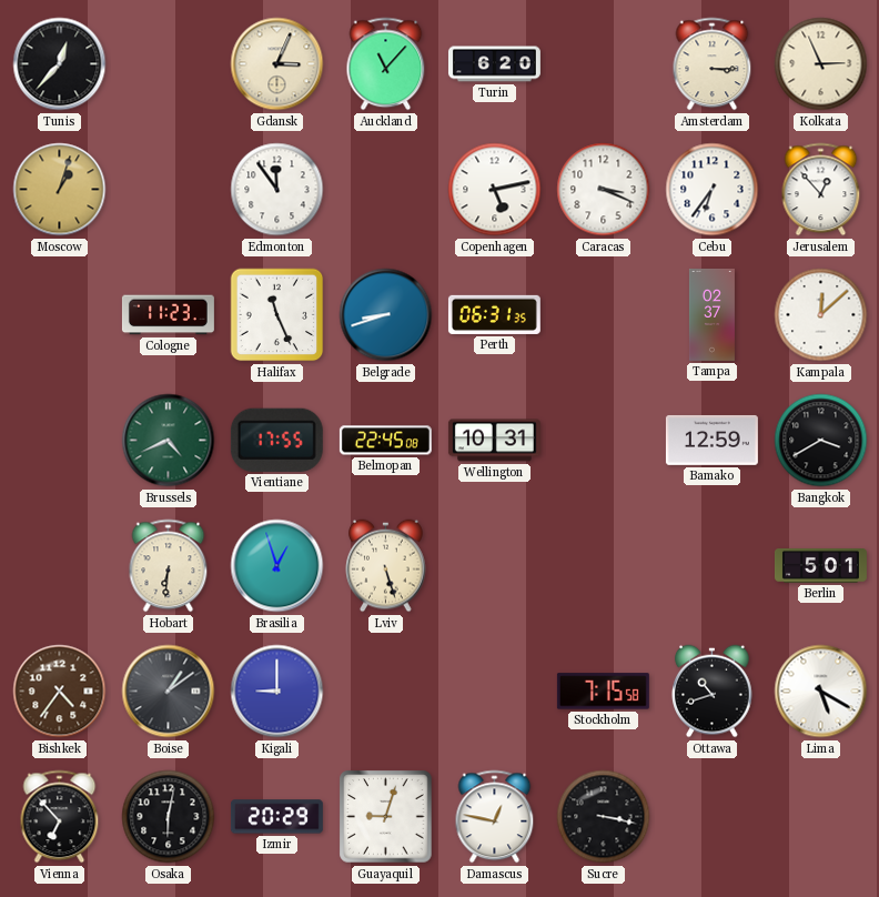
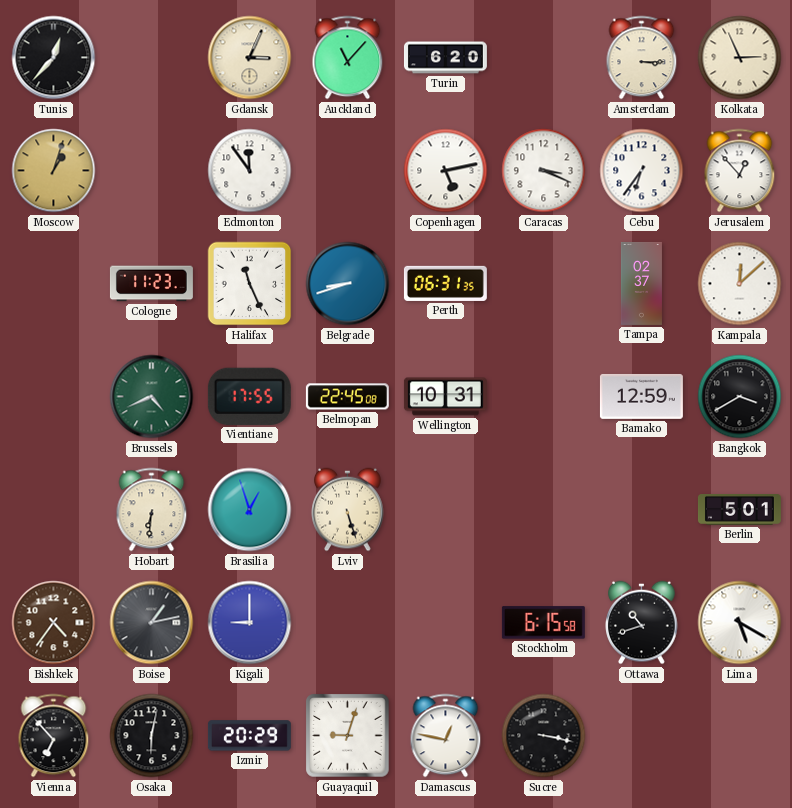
Boise: 1:09 -> 1:13
Stockholm: 7:15 -> 6:15
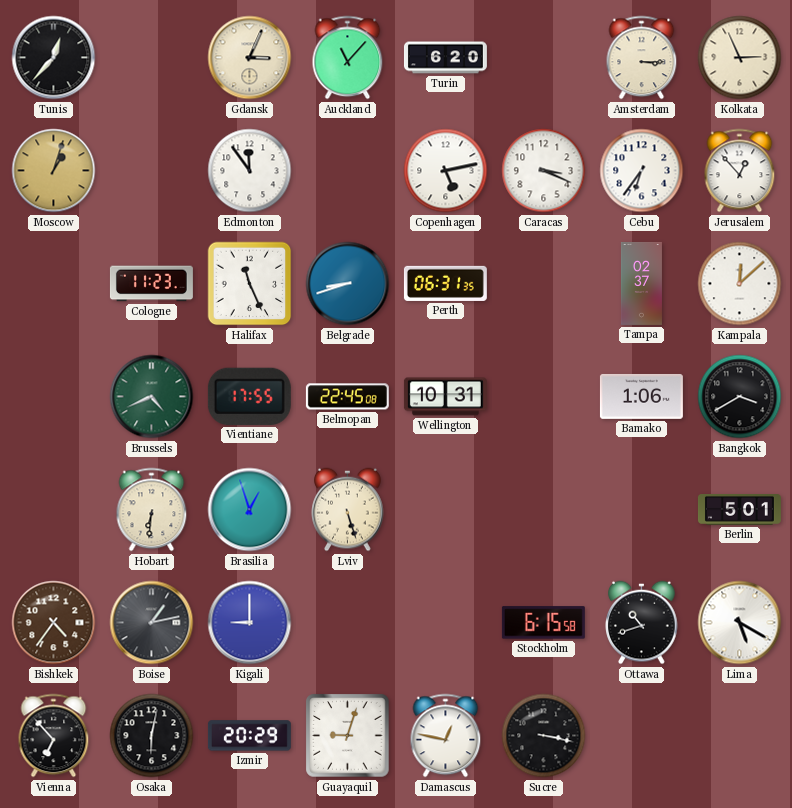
Bamako: 12:59 -> 1:06
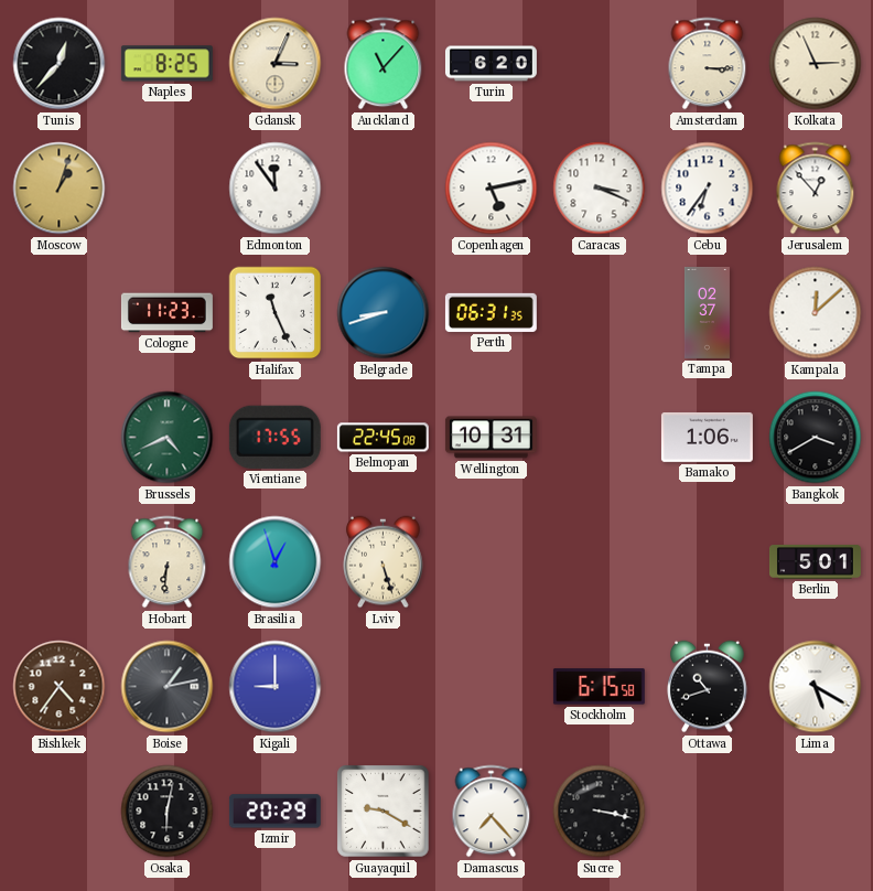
Naples: none -> 8:25
Vienna: 6:53 -> none
Guayaquil: 9:03 -> 9:20
Damascus: 12:47 -> 7:23
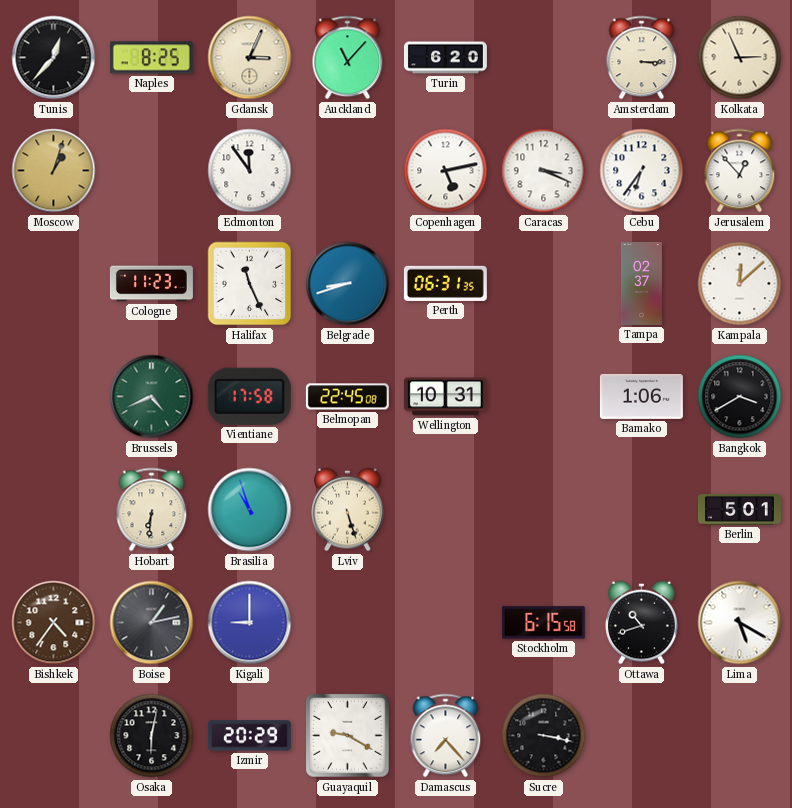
Vientiane: 17:55 -> 17:58
Brasilia: 12:57 -> 10:57
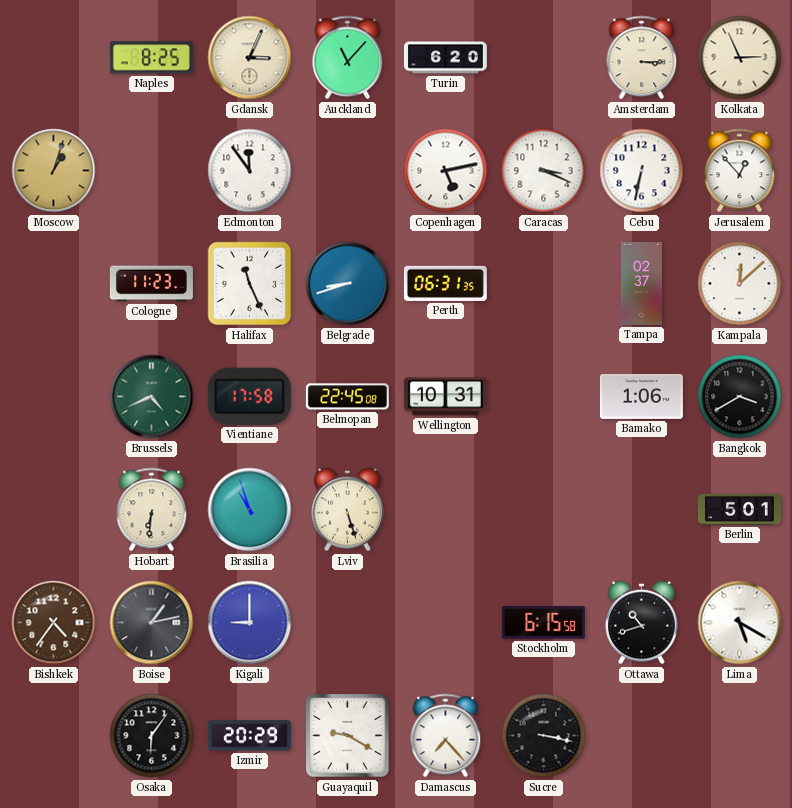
Tunis: 12:37 -> none
Cebu: 6:36 -> 6:32
Osaka: 6:02 -> 6:06
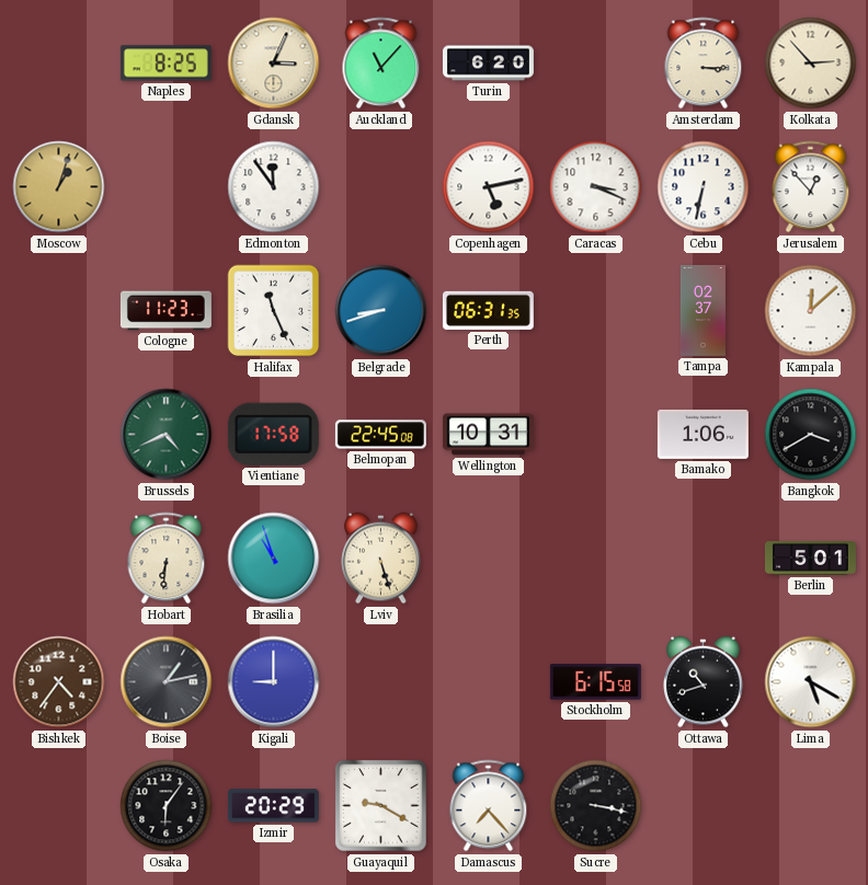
Kolkata: 2:56 -> 2:53
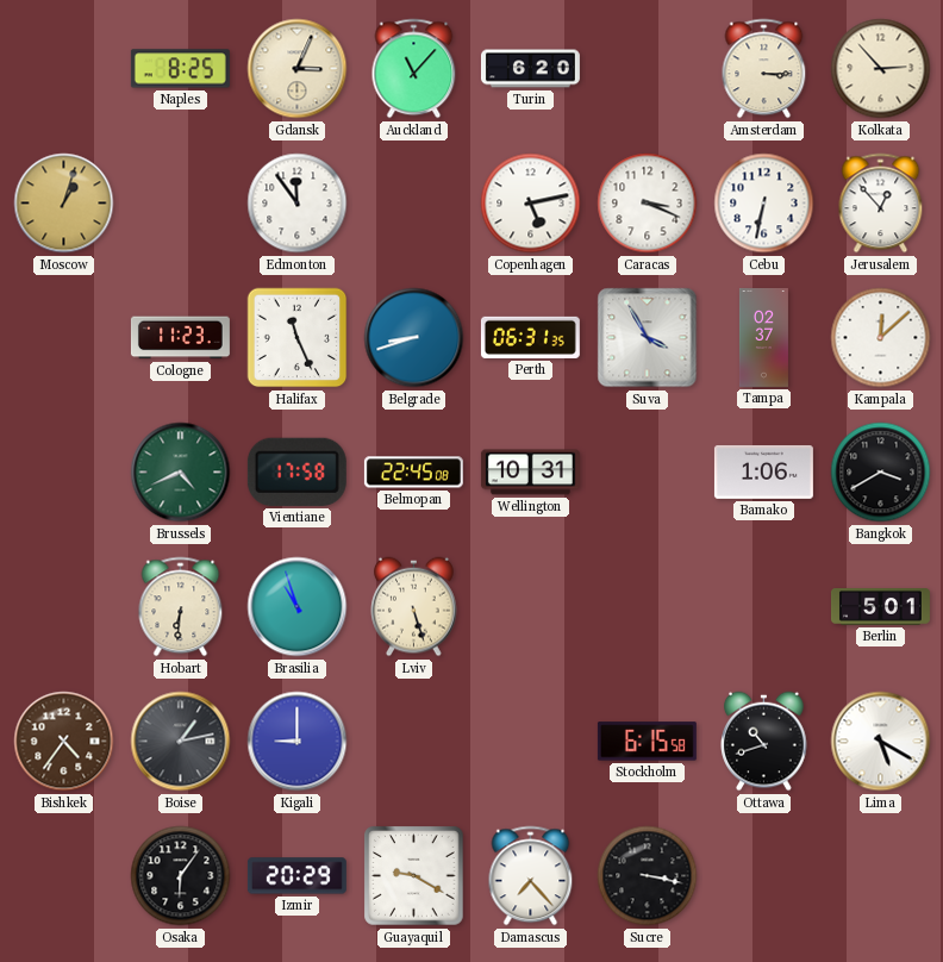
Suva: none -> 3:55
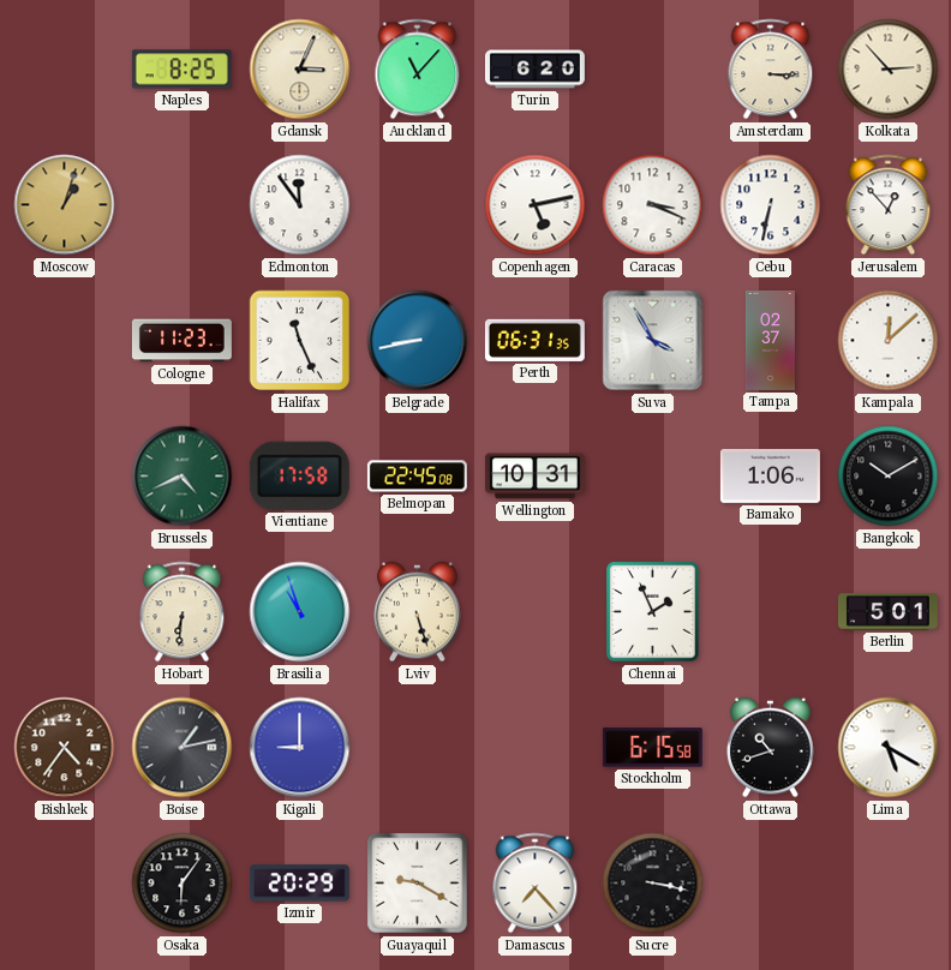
Belgrade: 8:42 -> 8:43
Bangkok: 3:40 -> 10:10
Chennai: none -> 1:56
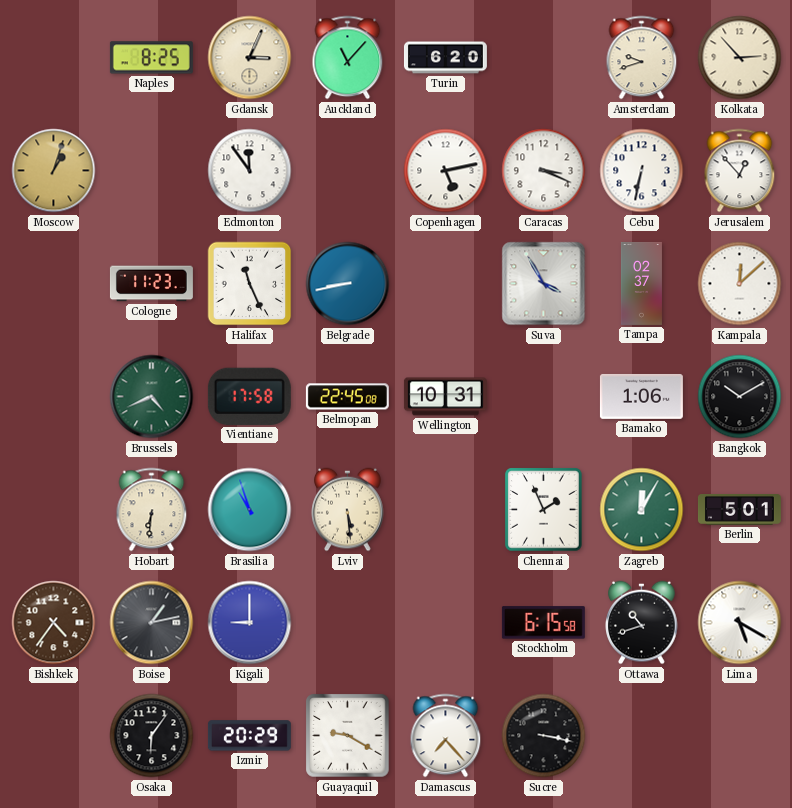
Amsterdam: 3:15 -> 9:42
Perth: 06:31 -> none
Lviv: 5:27 -> 5:29
Zagreb: none -> 12:05
